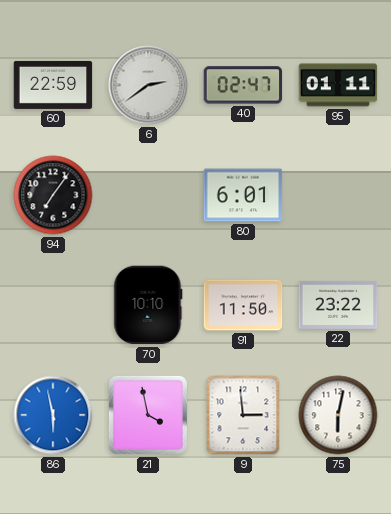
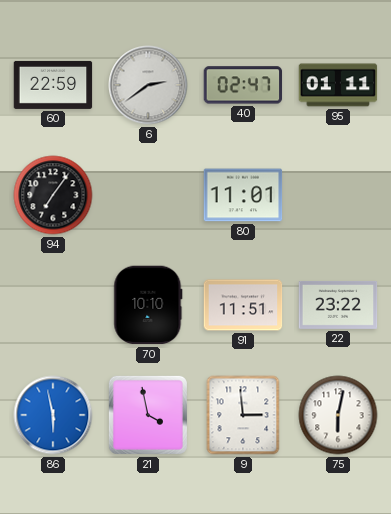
80: 6:01 -> 11:01
91: 11:50 -> 11:51
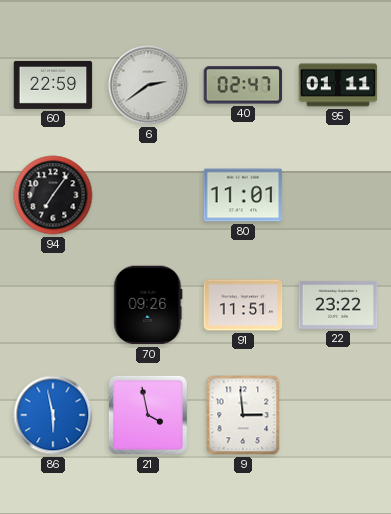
70: 10:10 -> 09:26
75: 6:02 -> none
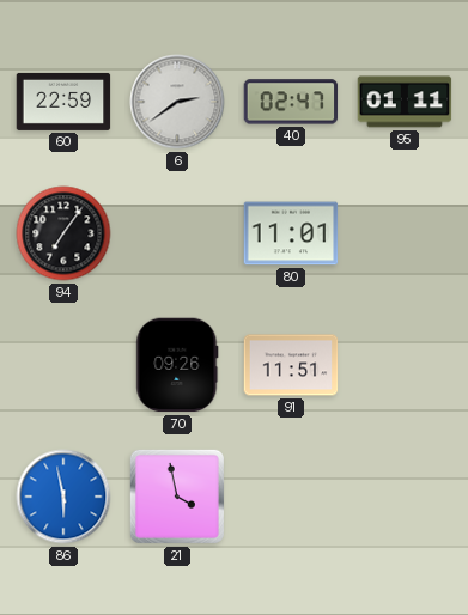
22: 23:22 -> none
9: 2:59 -> none
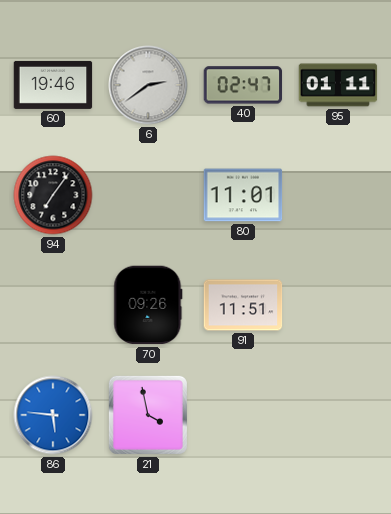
60: 22:59 -> 19:46
86: 5:58 -> 5:46
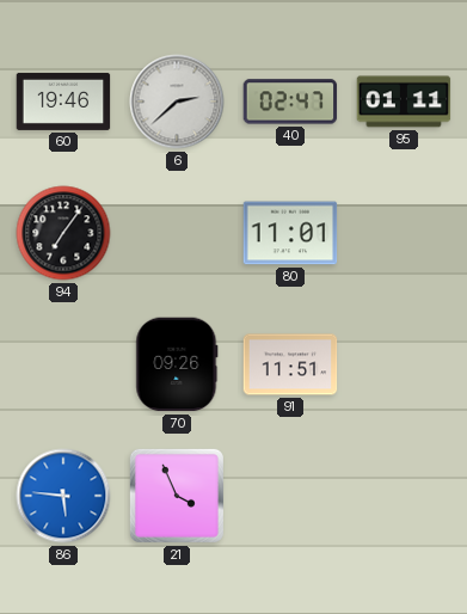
6: 2:39 -> 2:38
21: 3:58 -> 3:56
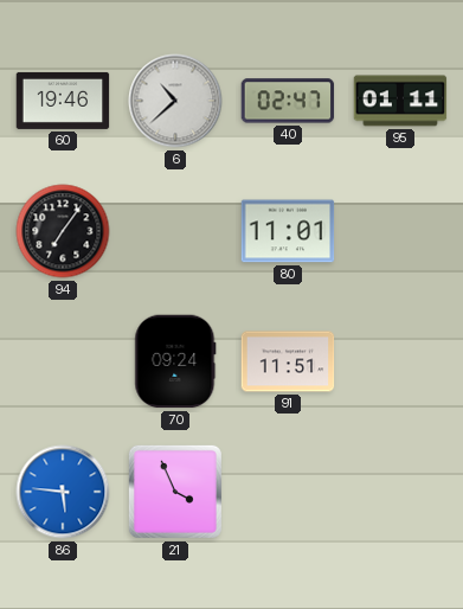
6: 2:38 -> 10:38
70: 09:26 -> 09:24
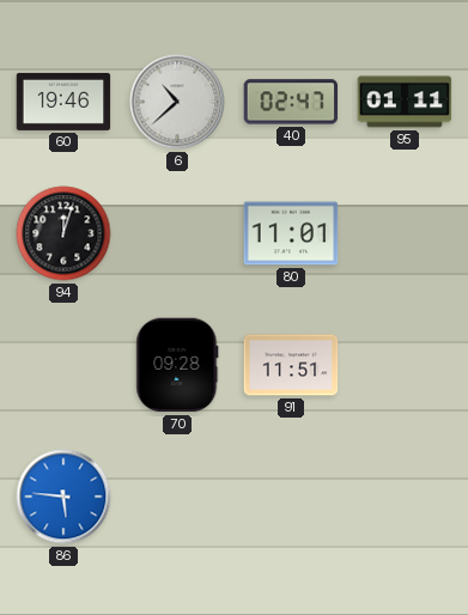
94: 7:06 -> 12:03
70: 09:24 -> 09:28
21: 3:56 -> none
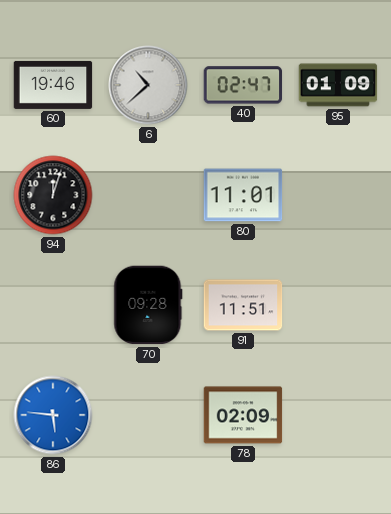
95: 01:11 -> 01:09
78: none -> 02:09
